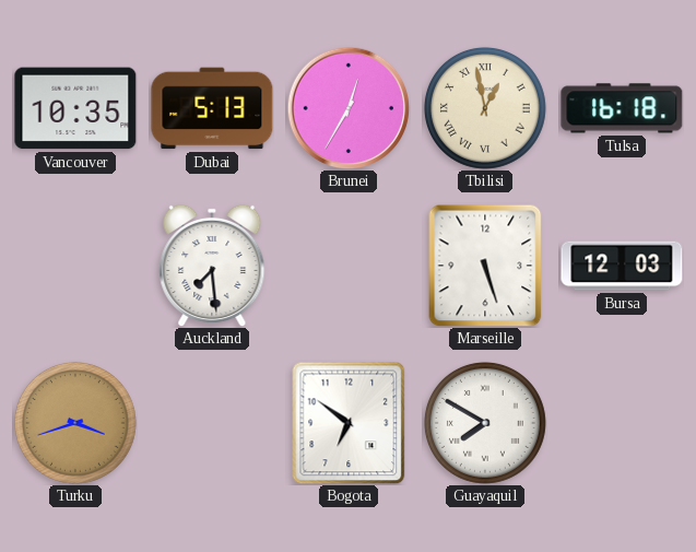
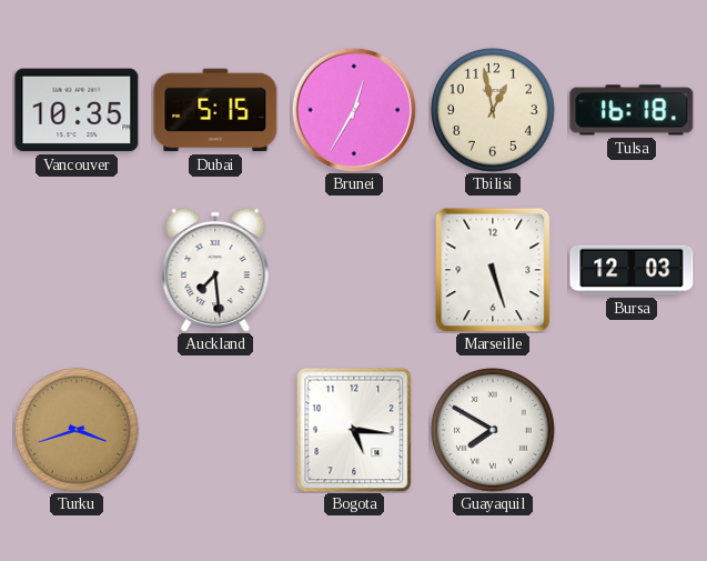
Dubai: 5:13 -> 5:15
Tbilisi numerals: Roman -> Arabic
Bogota: 6:51 -> 5:16
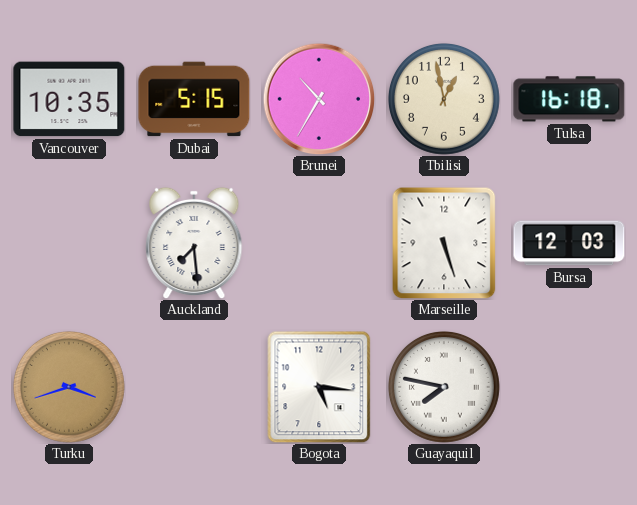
Brunei: 12:35 -> 10:35
Guayaquil: 7:50 -> 7:47
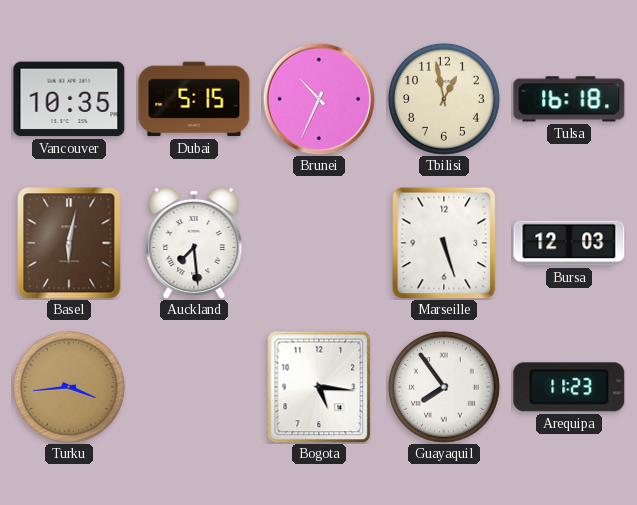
Brunei: 10:35 -> 10:34
Basel: none -> 6:02
Turku: 3:42 -> 3:44
Guayaquil: 7:47 -> 7:54
Arequipa: none -> 11:23
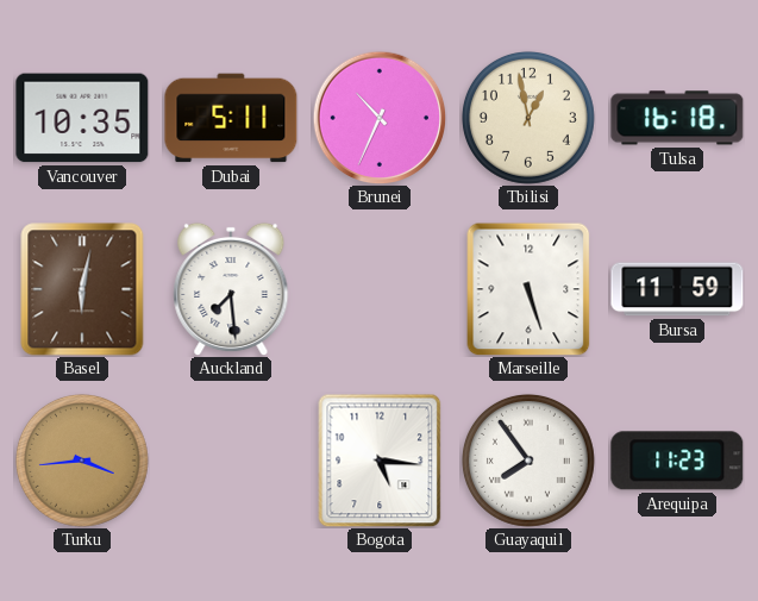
Dubai: 5:15 -> 5:11
Bursa: 12:03 -> 11:59
